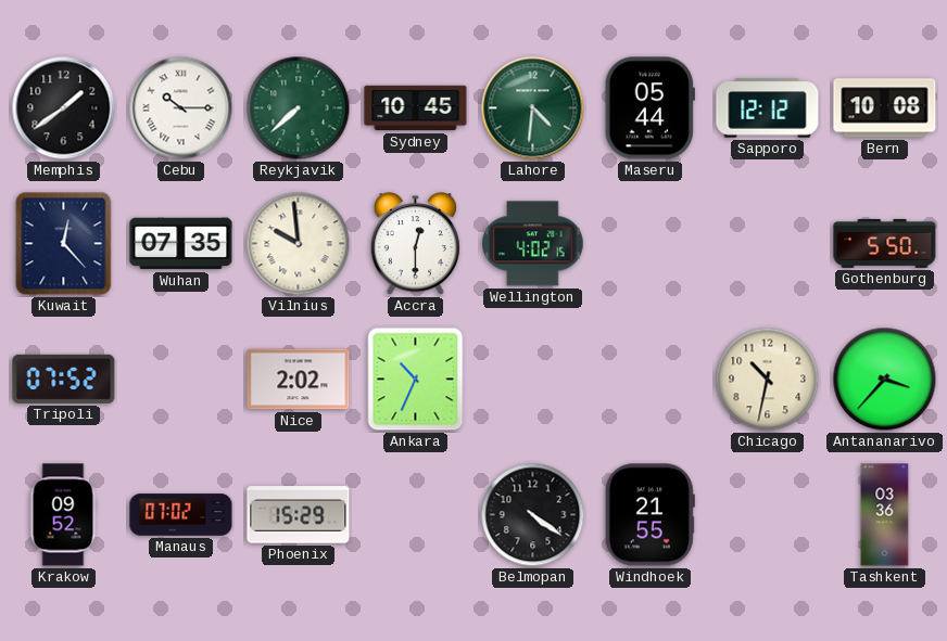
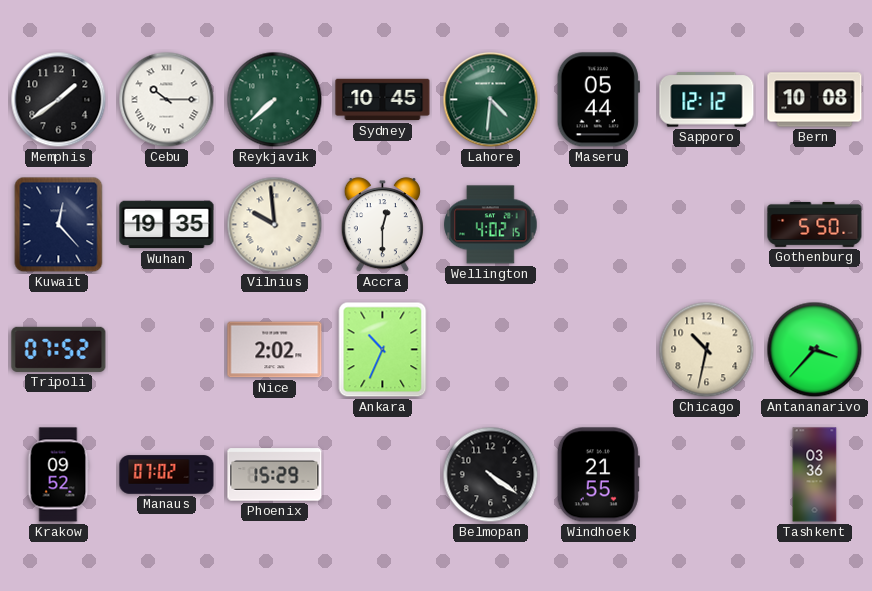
Wuhan: 07:35 -> 19:35
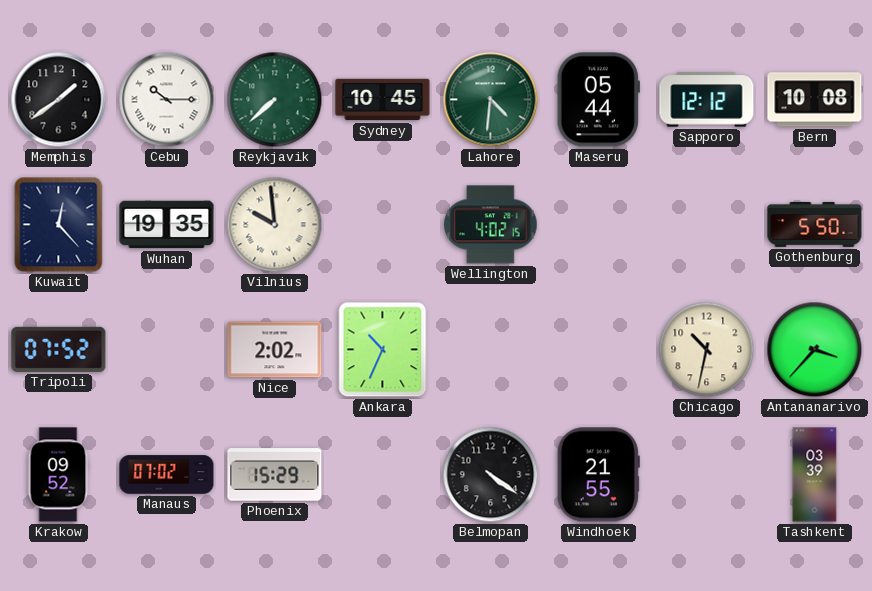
Accra: 12:30 -> none
Tashkent: 03:36 -> 03:39
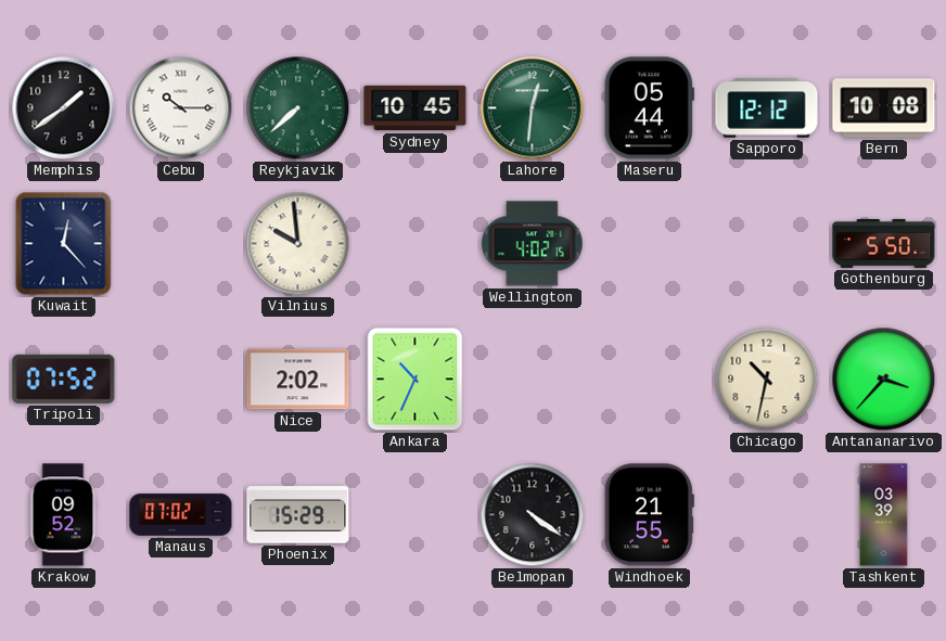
Lahore: 4:31 -> 12:31
Wuhan: 19:35 -> none
